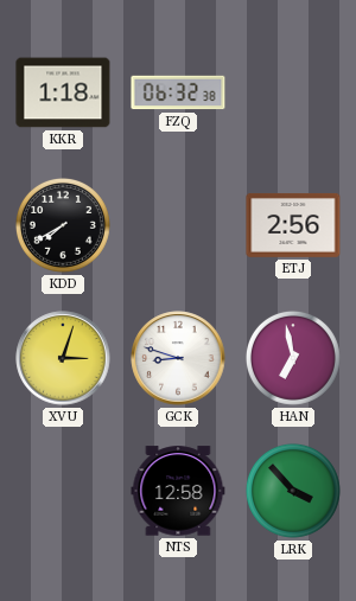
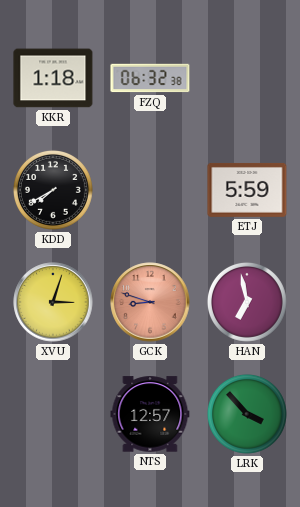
ETJ: 2:56 -> 5:59
GCK dial: white -> salmon
NTS: 12:58 -> 12:57
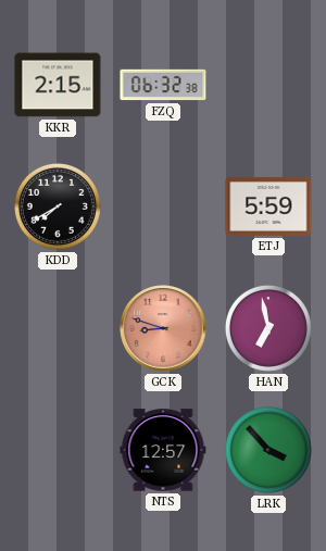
KKR: 1:18 -> 2:15
XVU: 3:03 -> none
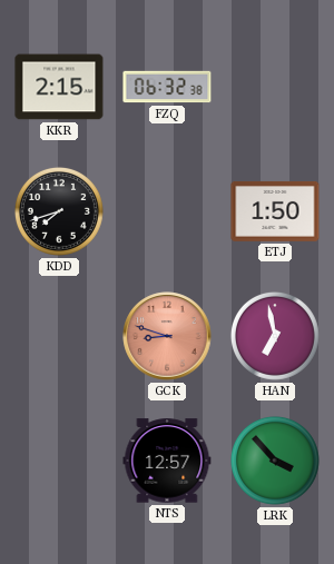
KDD: 7:40 -> 7:42
ETJ: 5:59 -> 1:50
